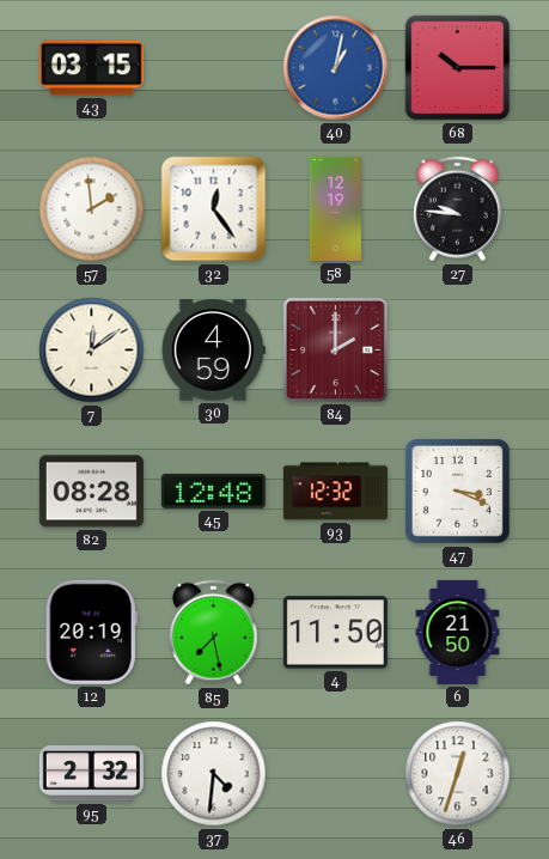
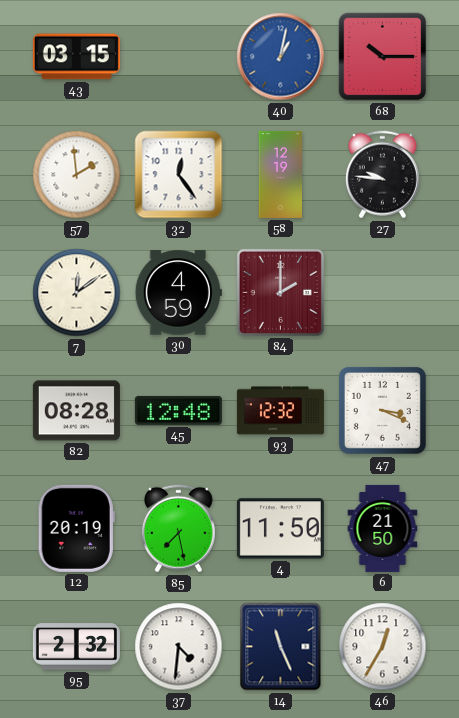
14: none -> 11:26
46: 12:33 -> 12:35
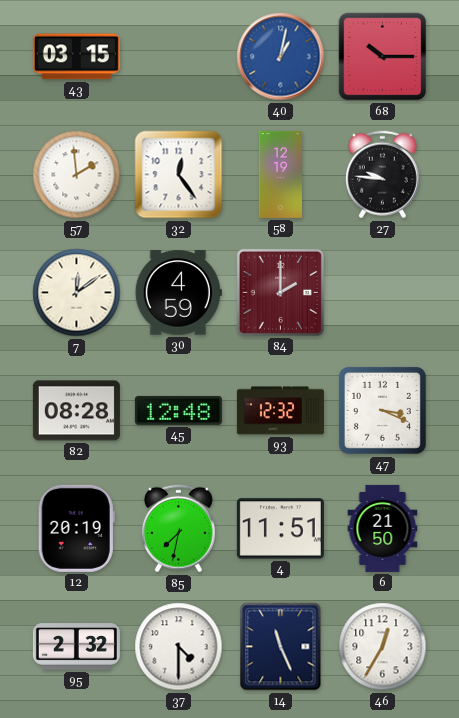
85: 7:28 -> 7:32
4: 11:50 -> 11:51
37: 4:31 -> 4:30
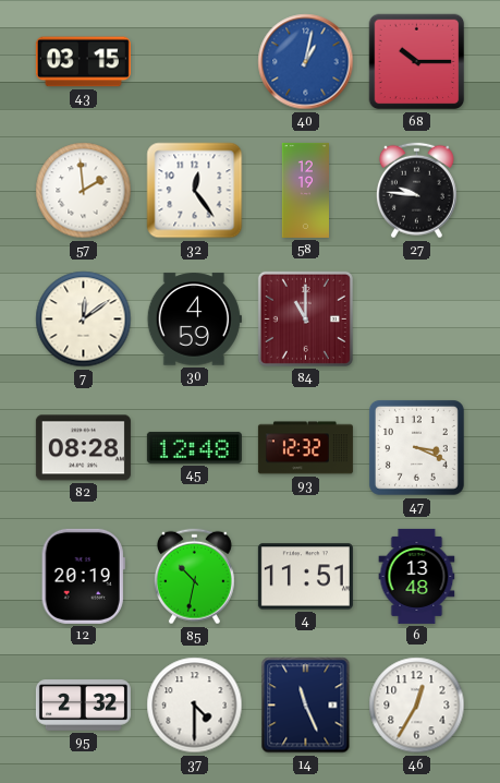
84: 2:00 -> 11:00
85: 7:32 -> 10:32
6: 21:50 -> 13:48
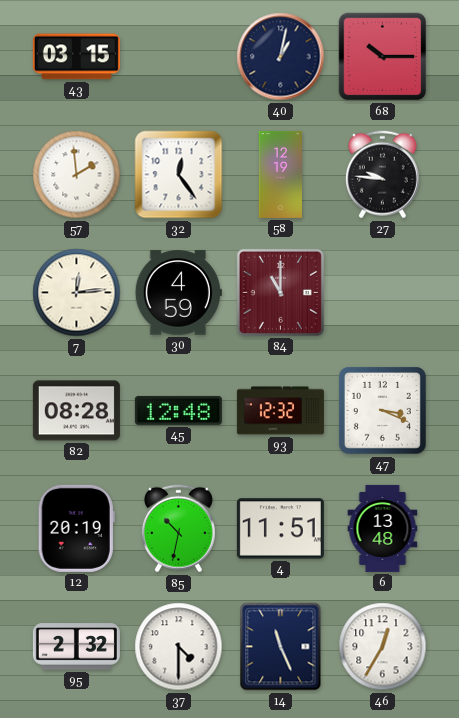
40 dial: blue -> navy
7: 12:09 -> 12:14
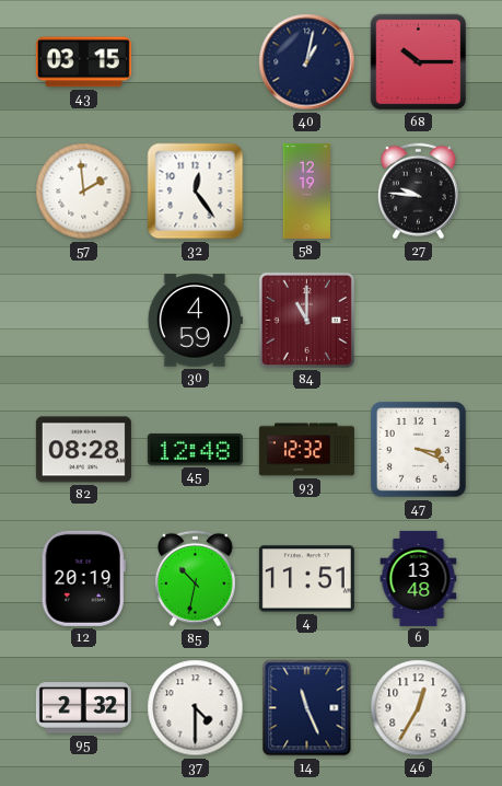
7: 12:14 -> none
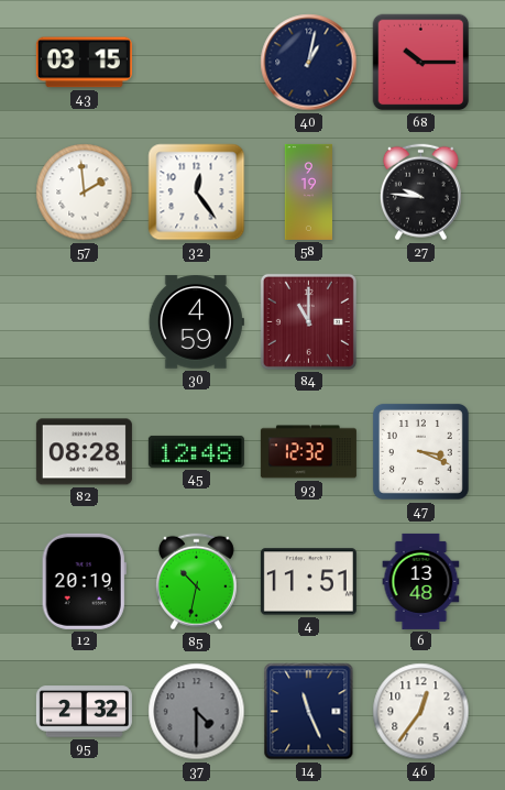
58: 12:19 -> 9:19
37 dial: white -> grey
46: 12:35 -> 12:36
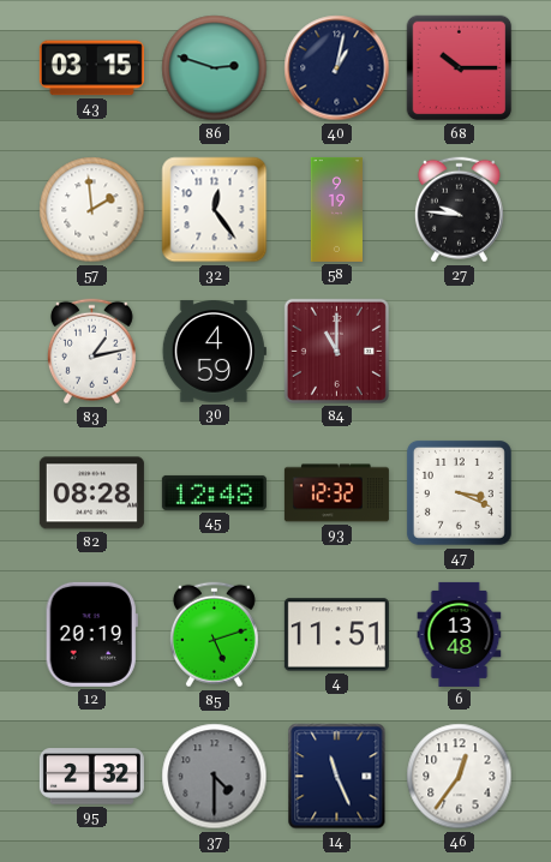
86: none -> 2:48
83: none -> 1:13
85: 10:32 -> 5:12
